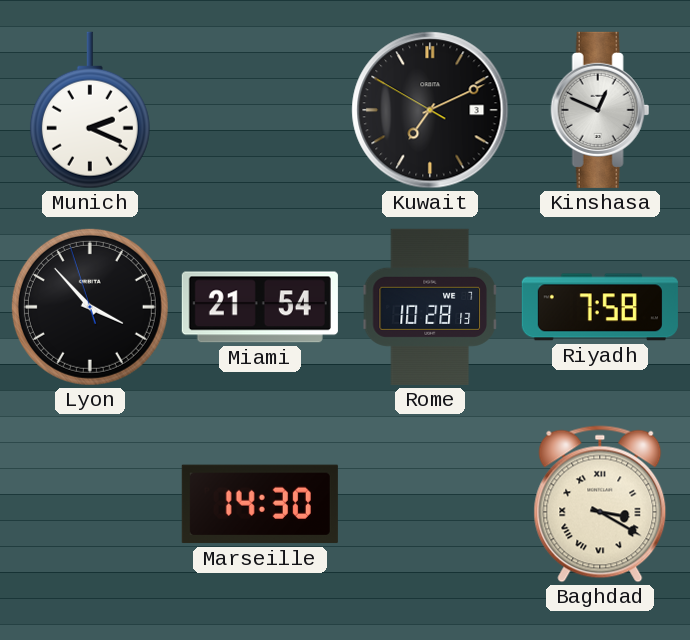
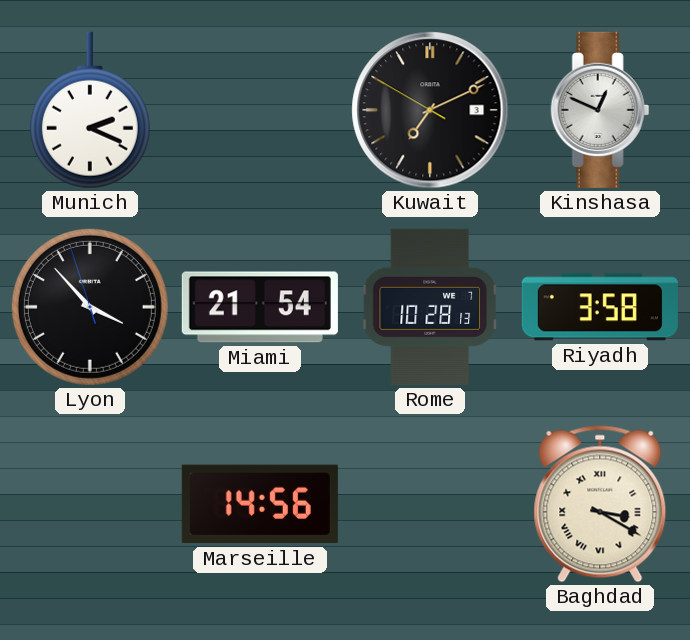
Riyadh: 7:58 -> 3:58
Marseille: 14:30 -> 14:56
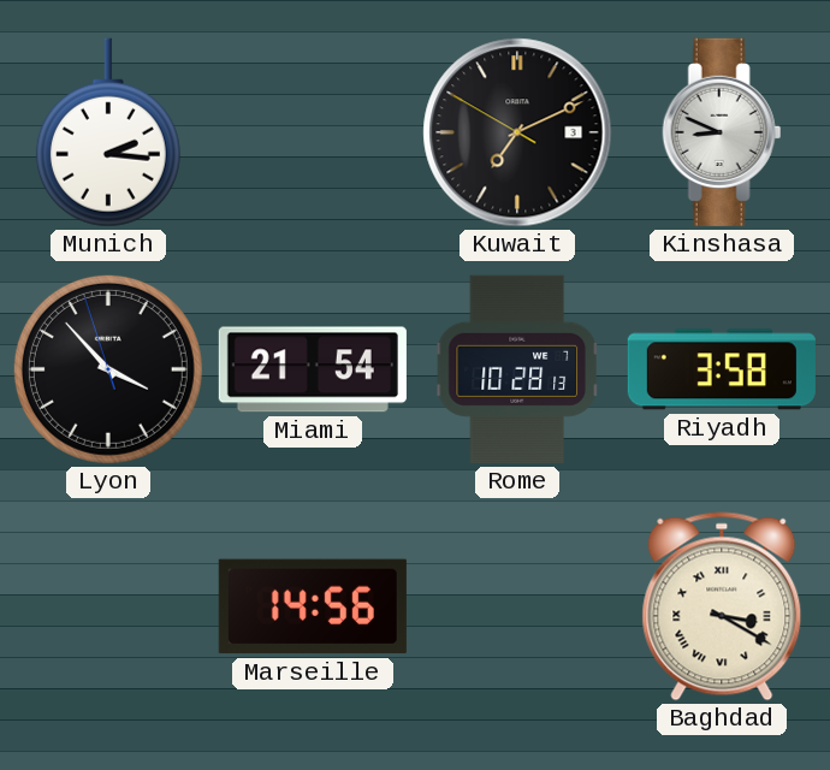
Munich: 2:19 -> 2:16
Kinshasa: 12:49 -> 8:49
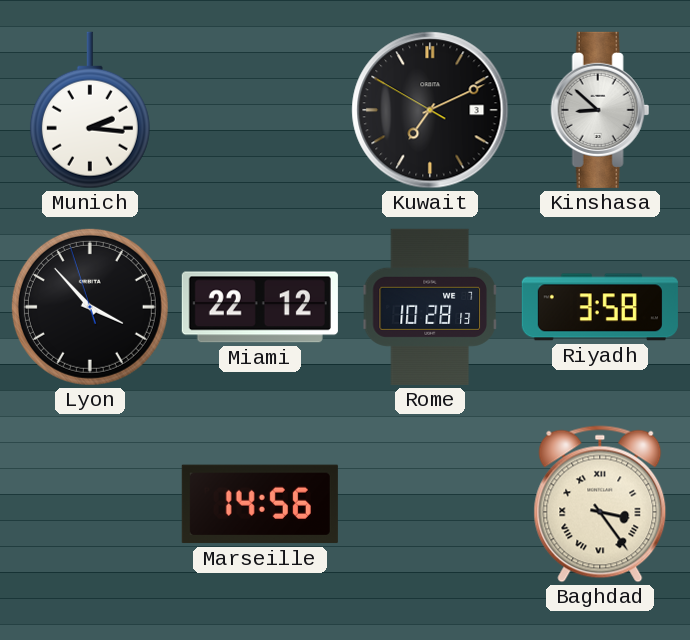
Kinshasa: 8:49 -> 8:52
Miami: 21:54 -> 22:12
Baghdad: 3:20 -> 3:24
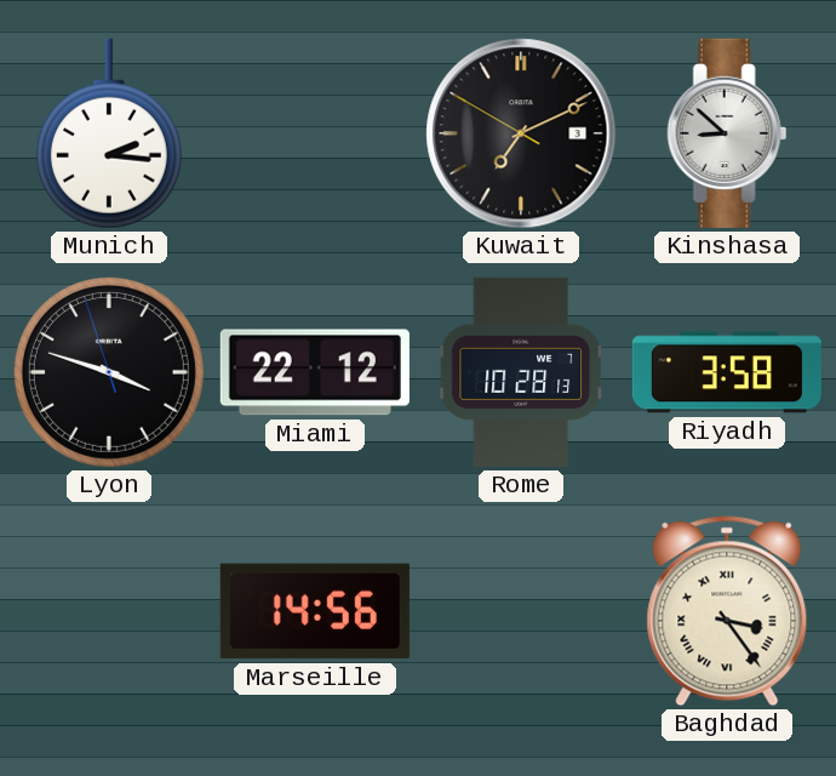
Lyon: 3:52 -> 3:47
